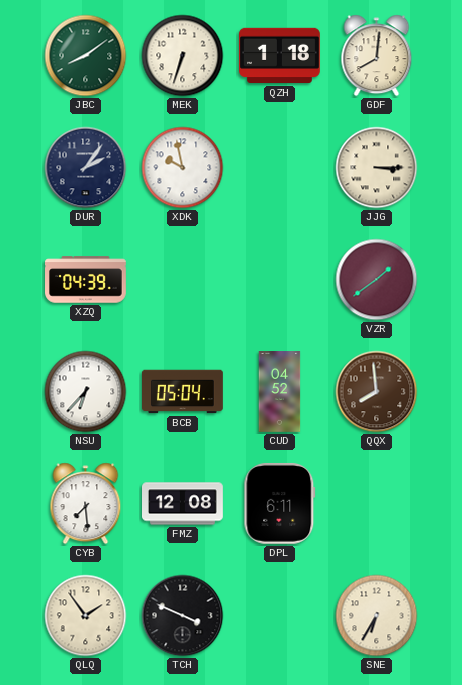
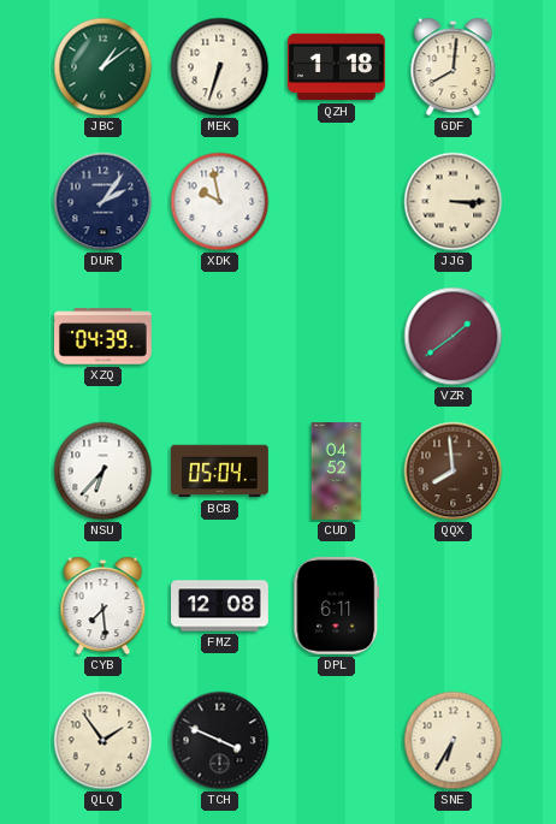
JBC: 8:09 -> 1:09
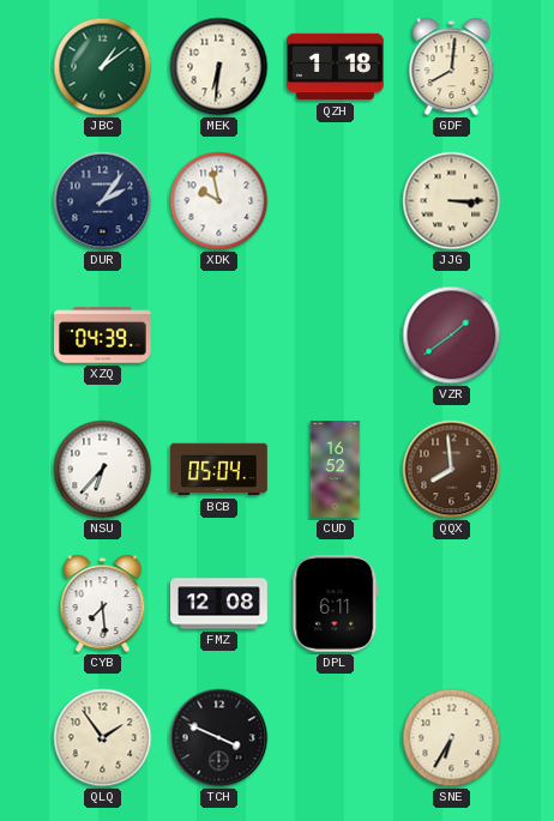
MEK: 6:33 -> 6:31
CUD: 04:52 -> 16:52
